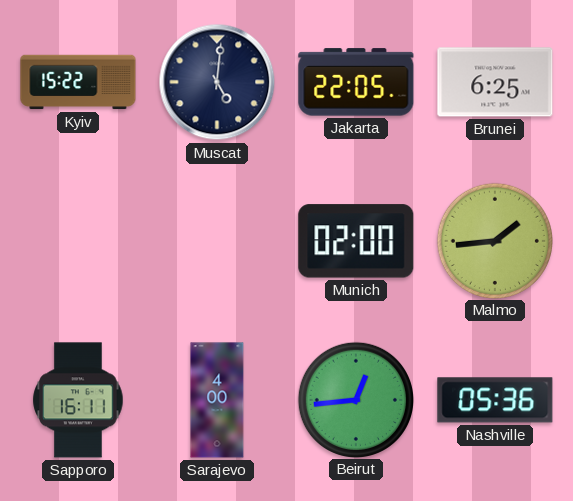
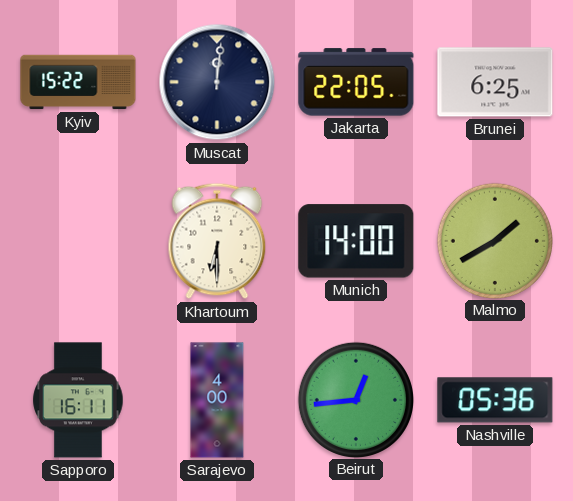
Muscat: 5:01 -> 12:01
Khartoum: none -> 6:30
Munich: 02:00 -> 14:00
Malmo: 1:44 -> 1:40
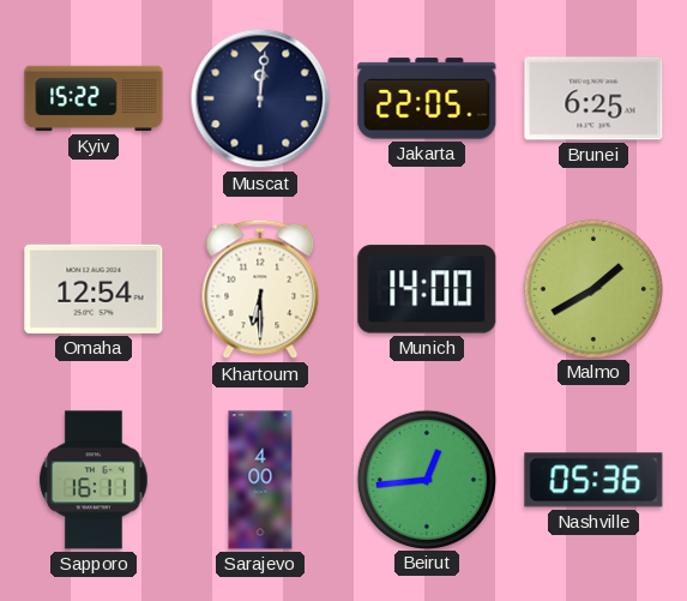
Omaha: none -> 12:54
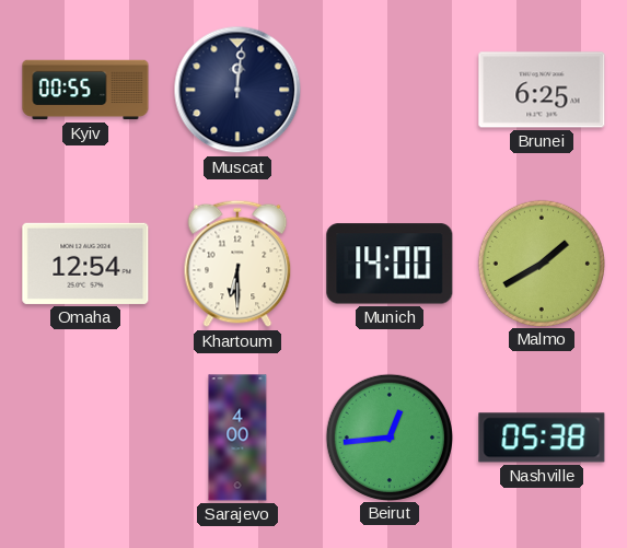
Kyiv: 15:22 -> 00:55
Jakarta: 22:05 -> none
Sapporo: 16:11 -> none
Nashville: 05:36 -> 05:38
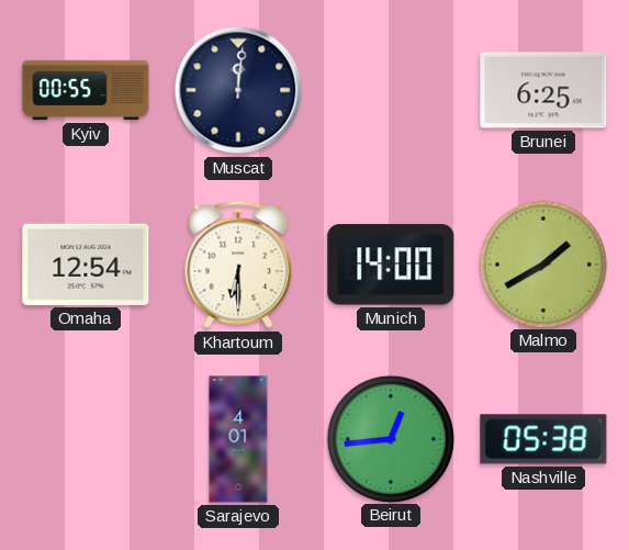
Sarajevo: 4:00 -> 4:01
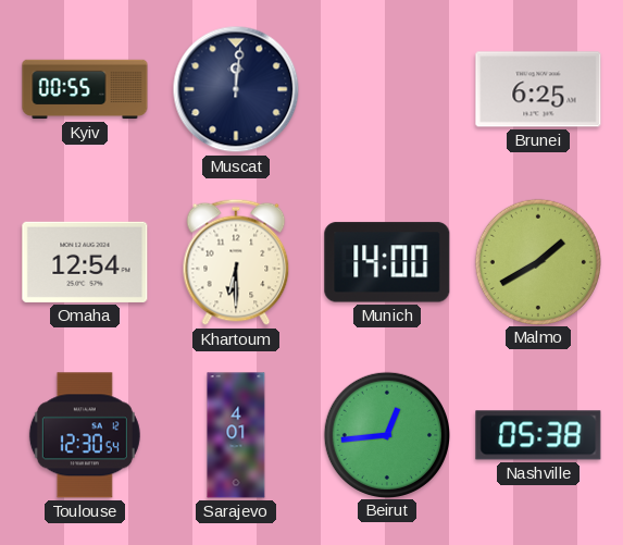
Toulouse: none -> 12:30
